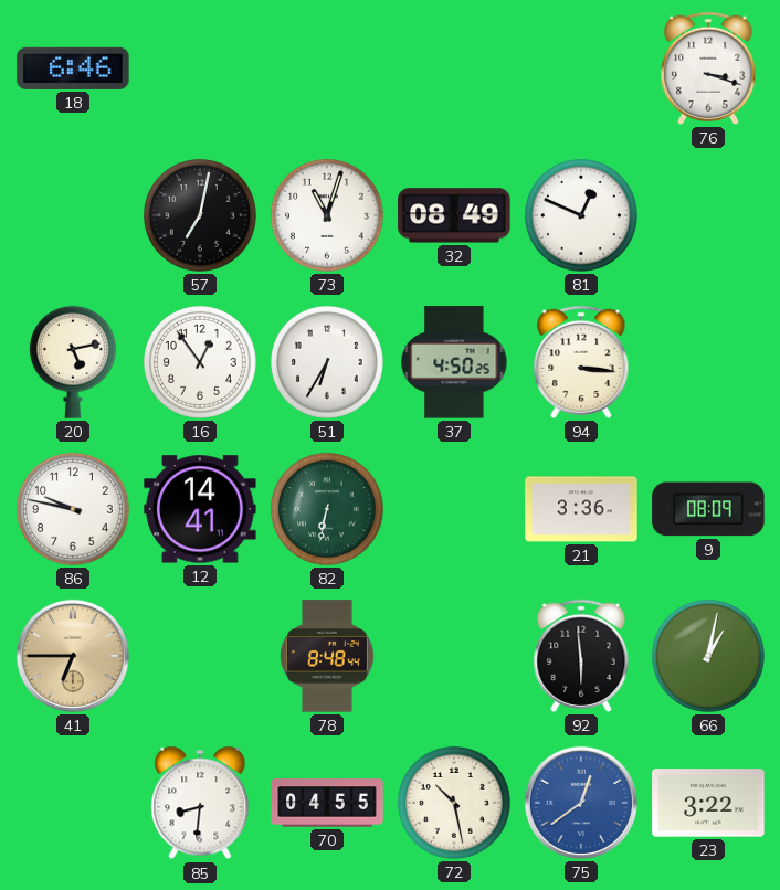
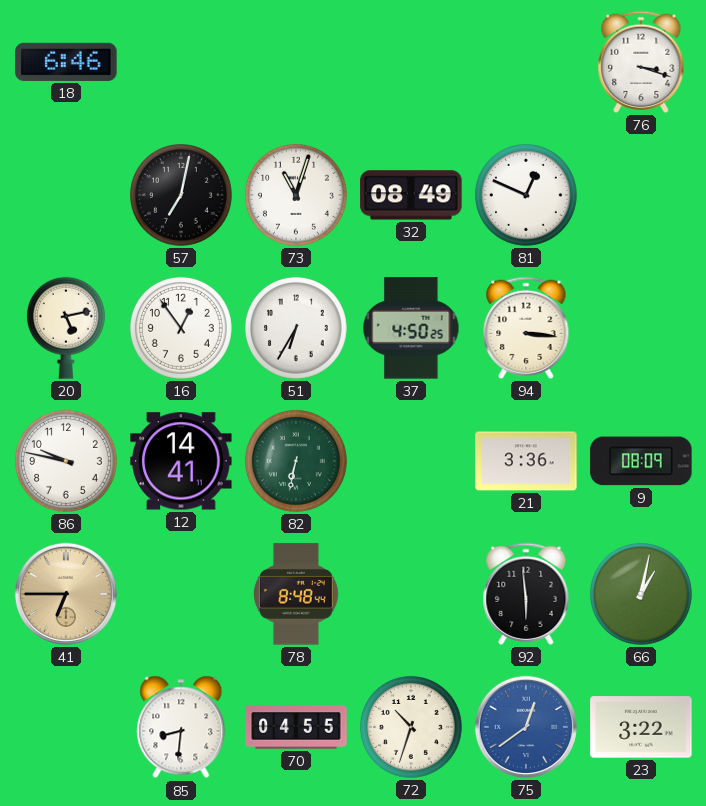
72: 10:28 -> 10:33
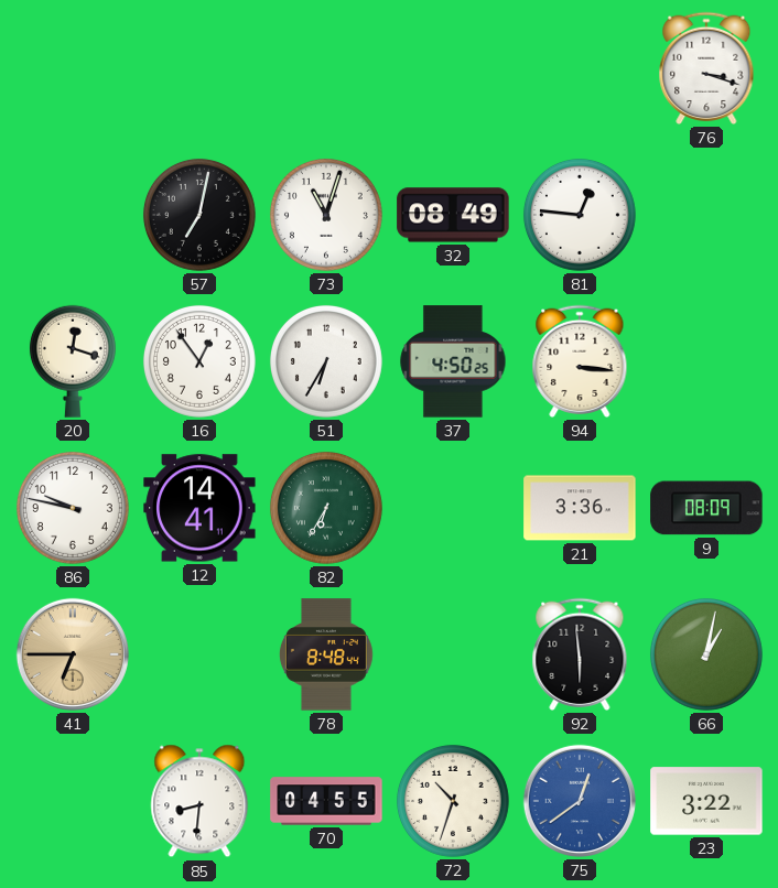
18: 6:46 -> none
81: 12:49 -> 12:46
20: 5:13 -> 12:18
82: 6:32 -> 6:35
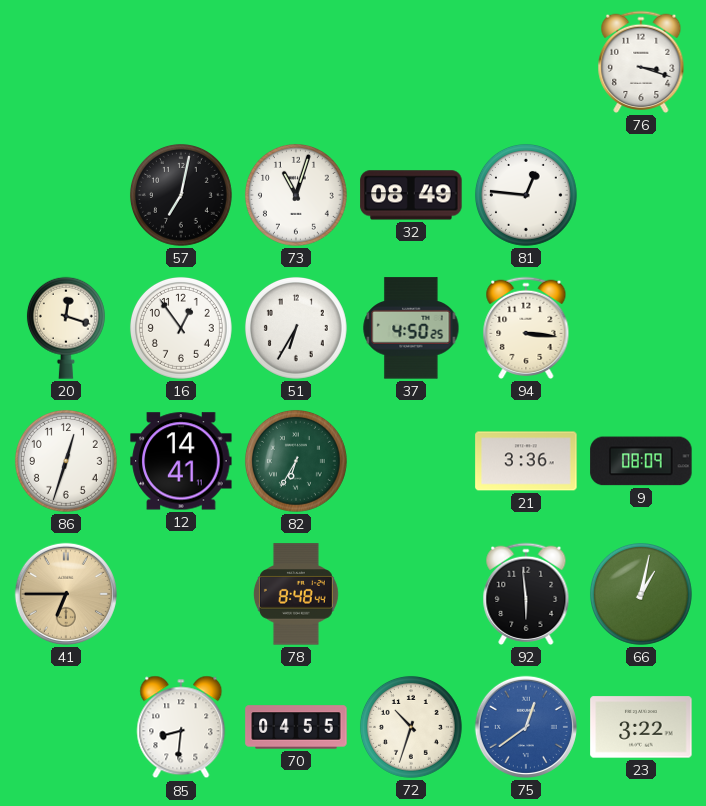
86: 9:47 -> 12:33
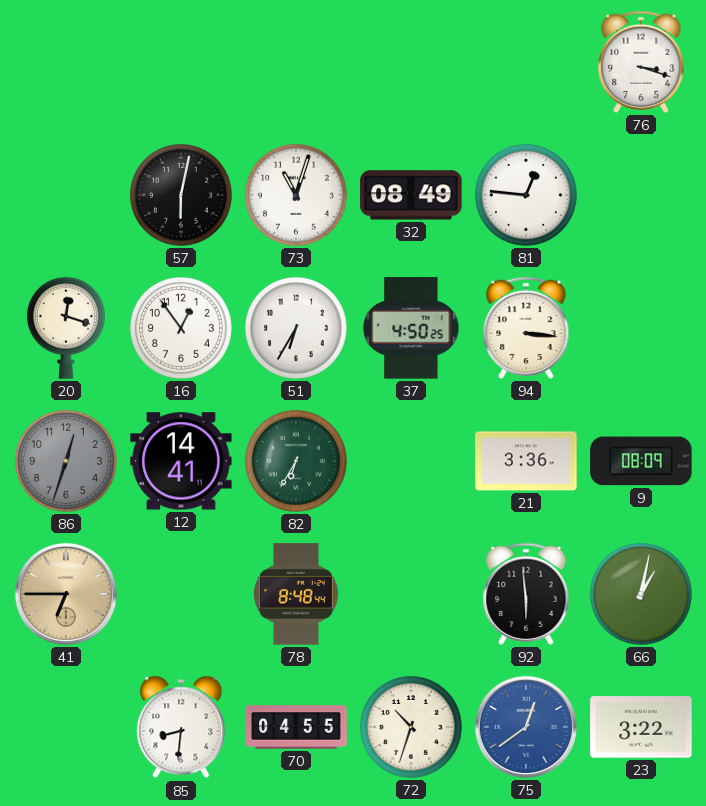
57: 7:02 -> 6:02
86 dial: white -> grey
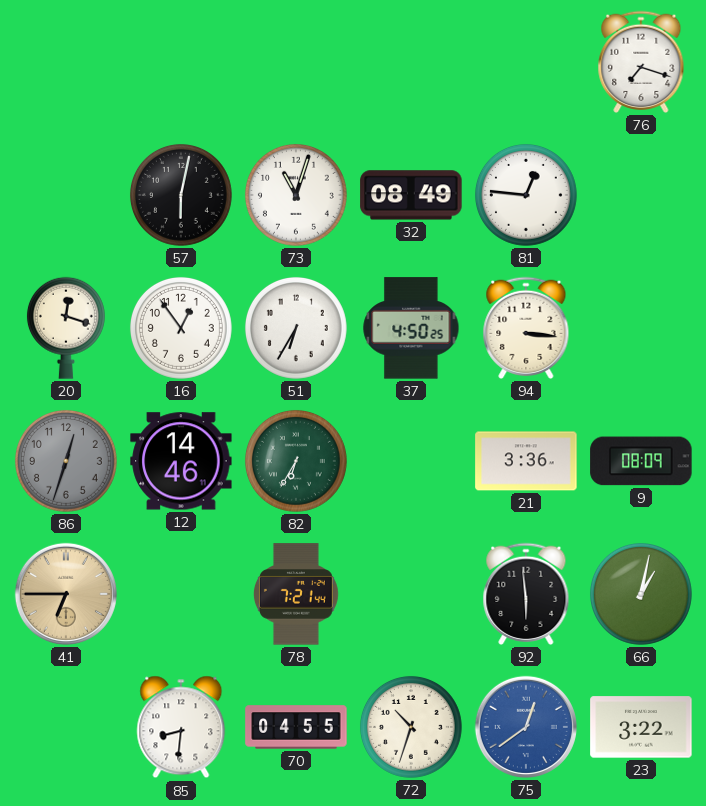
76: 3:18 -> 7:18
12: 14:41 -> 14:46
78: 8:48 -> 7:21
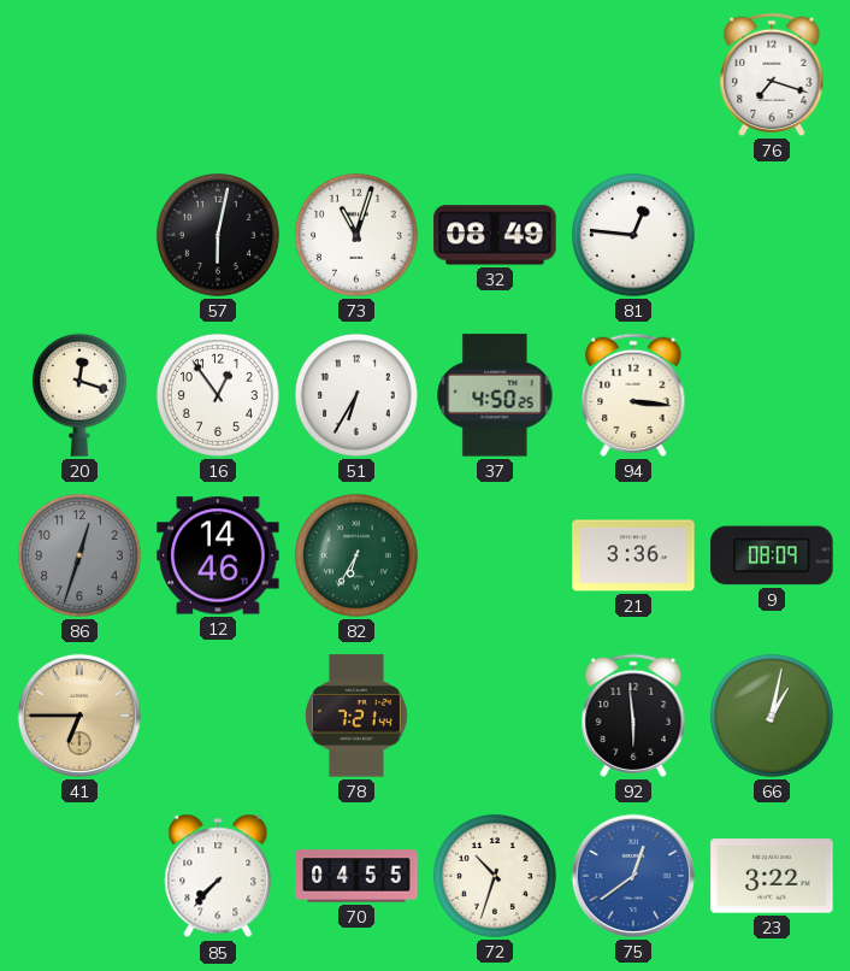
85: 8:31 -> 7:37
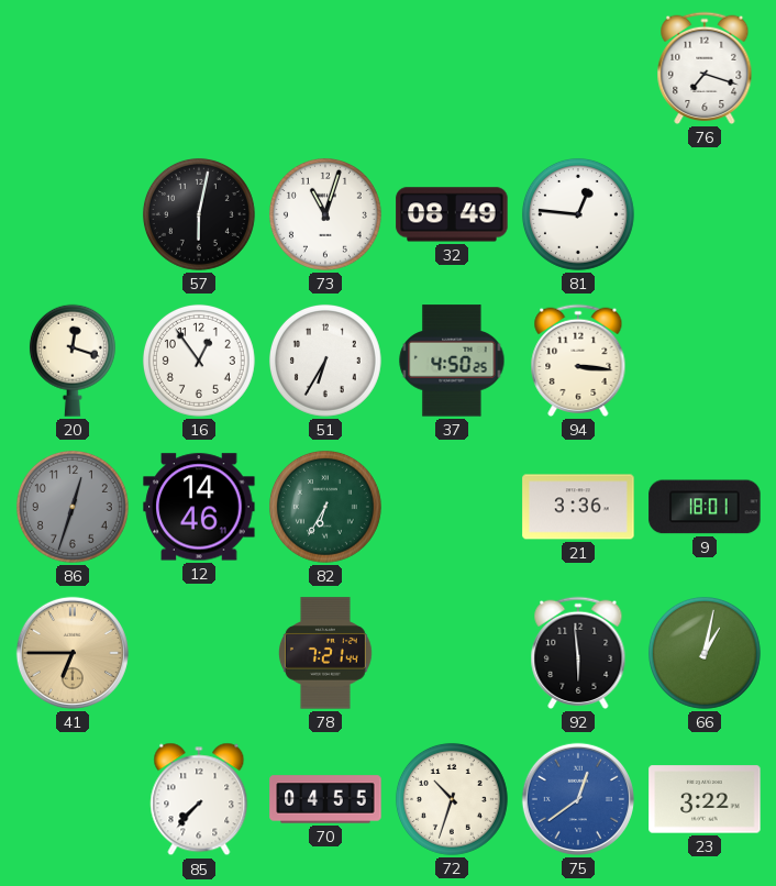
9: 08:09 -> 18:01
